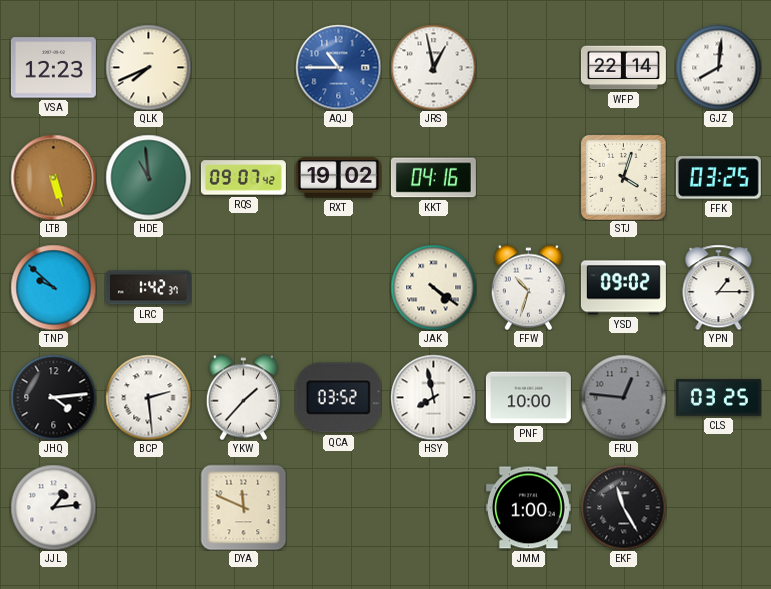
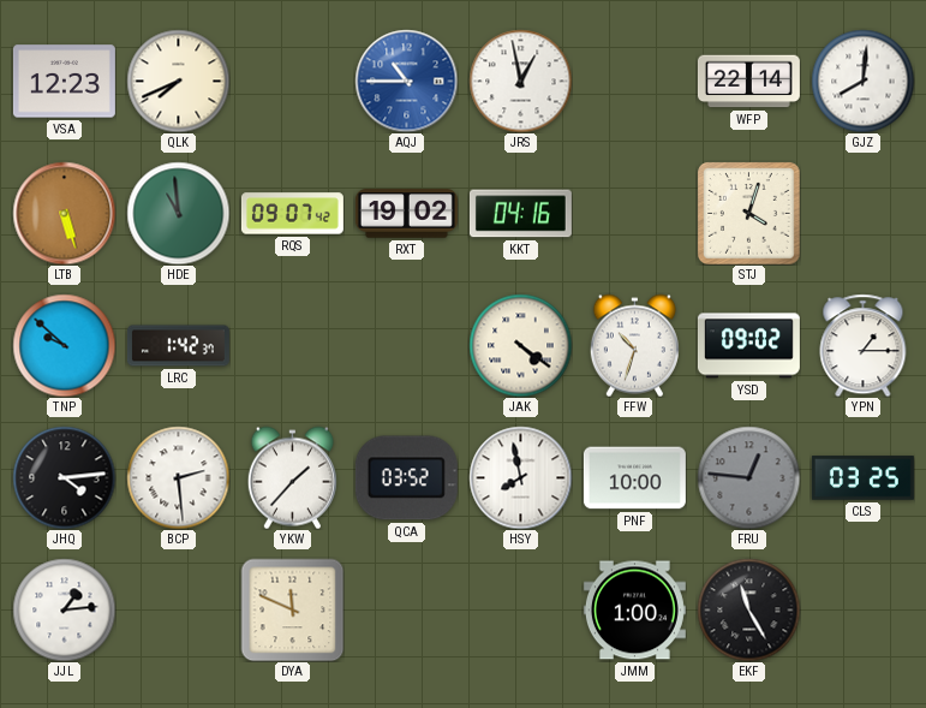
FFK: 03:25 -> none
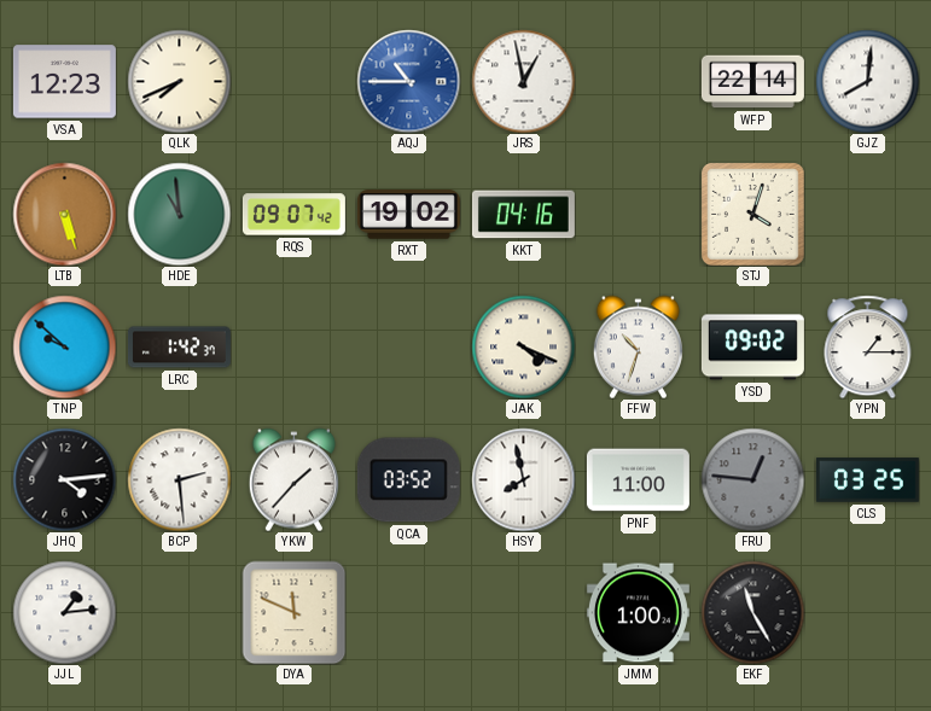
JAK: 4:21 -> 4:19
PNF: 10:00 -> 11:00
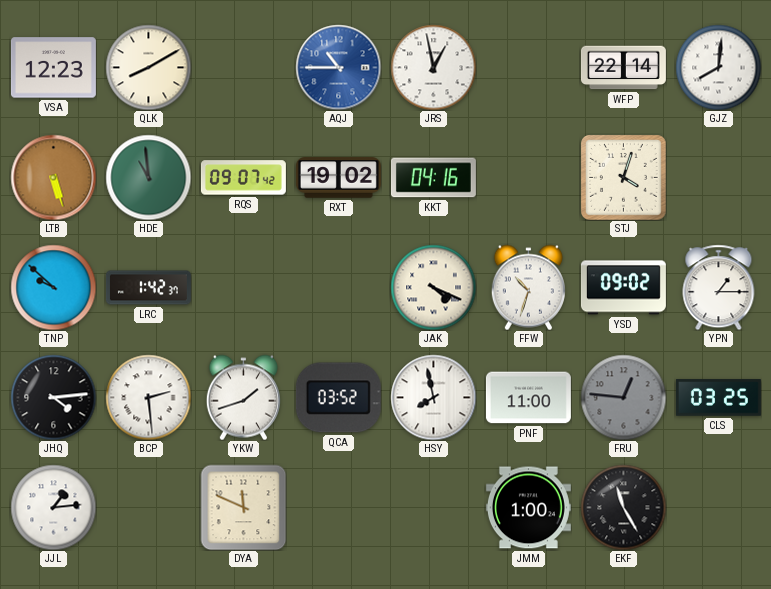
QLK: 7:41 -> 8:10
YKW: 1:37 -> 1:42
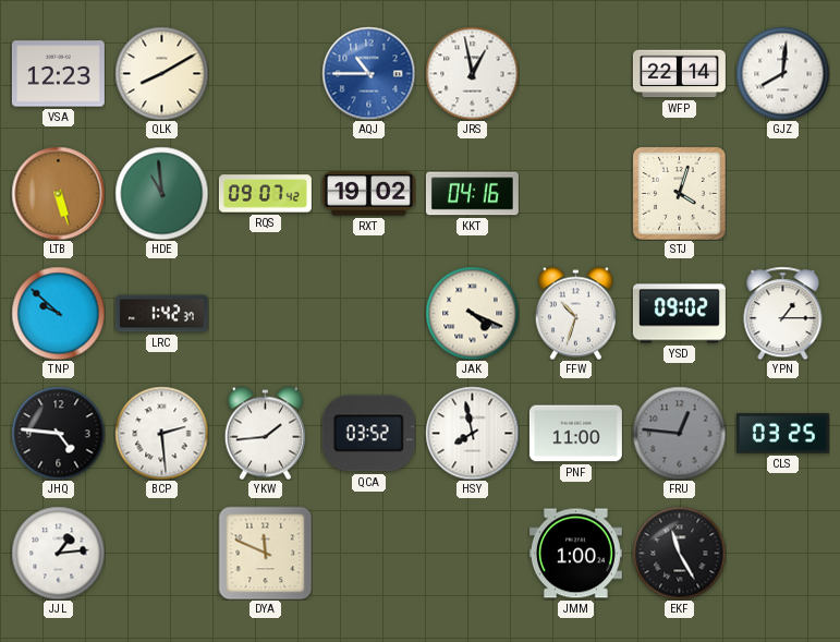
JHQ: 4:14 -> 4:46
YKW: 1:42 -> 1:44
